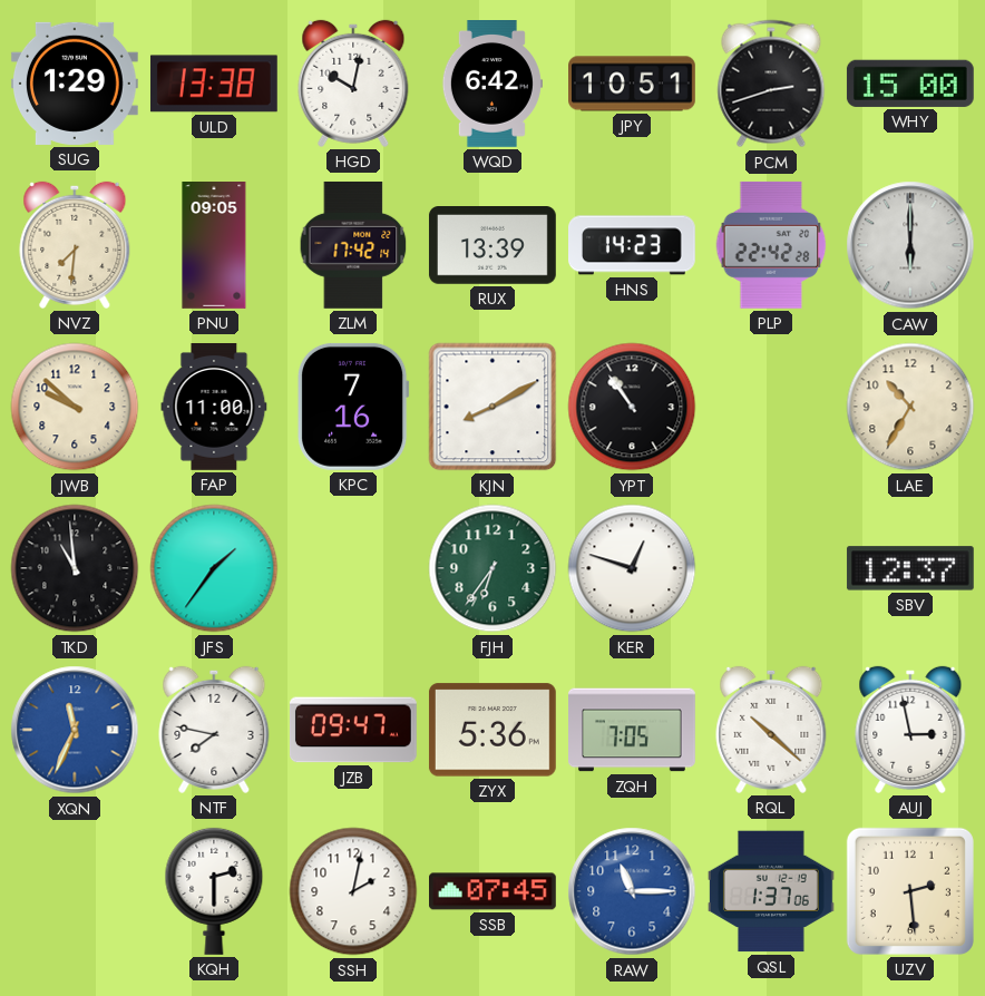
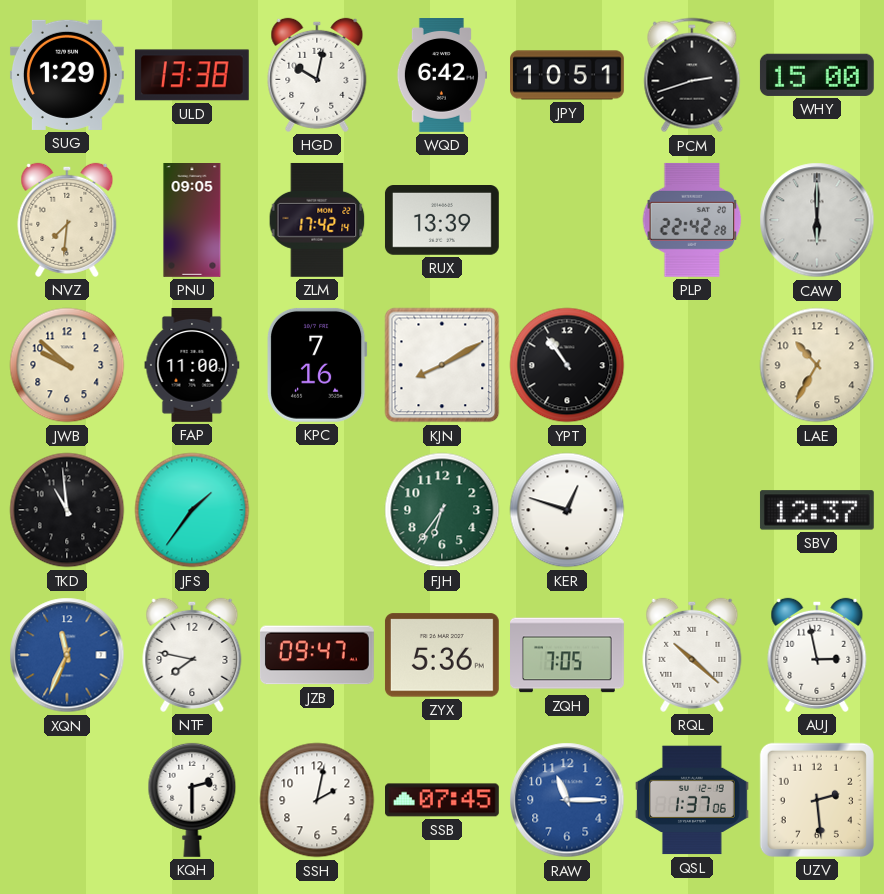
HNS: 14:23 -> none
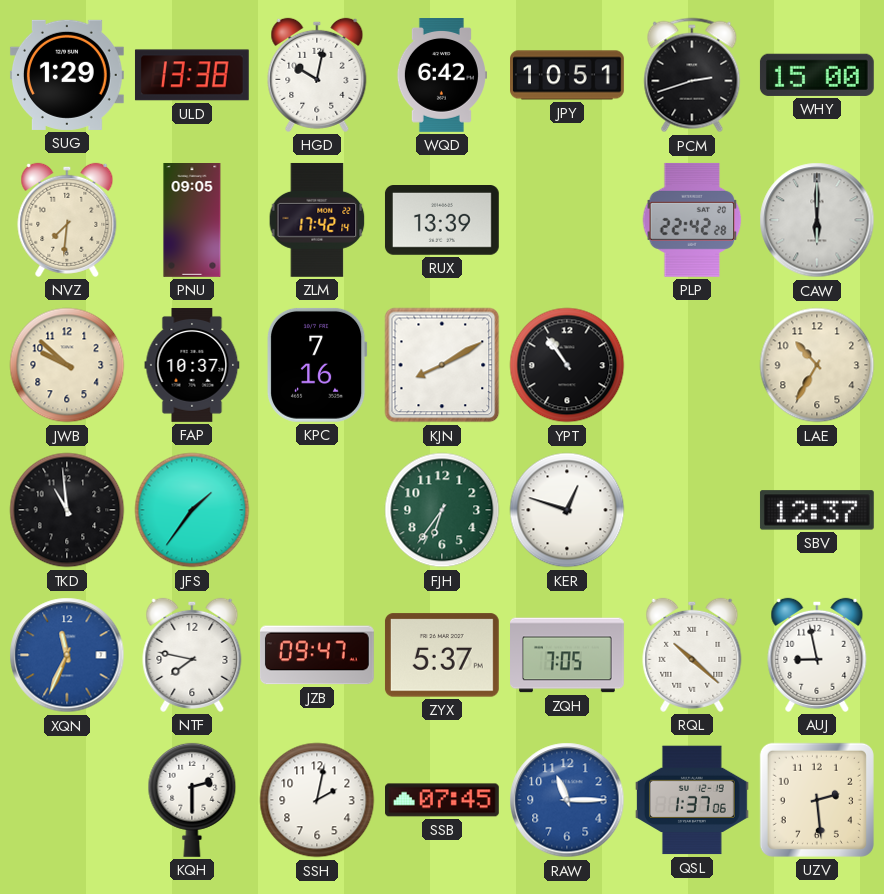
FAP: 11:00 -> 10:37
ZYX: 5:36 -> 5:37
AUJ: 2:58 -> 8:58
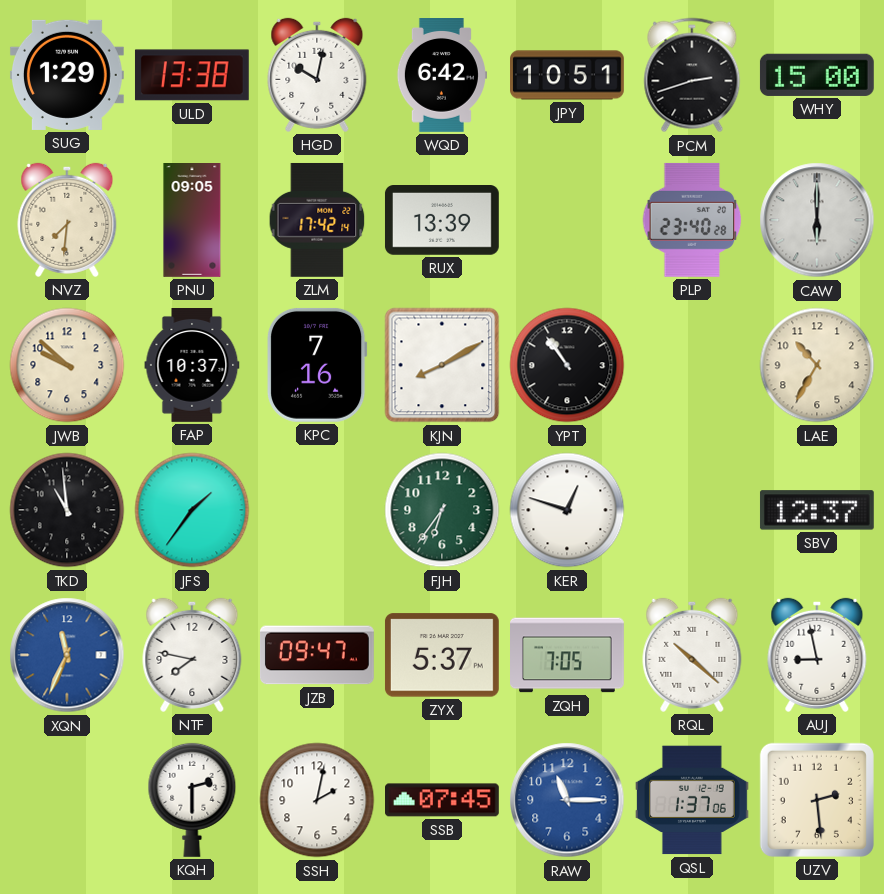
PLP: 22:42 -> 23:40
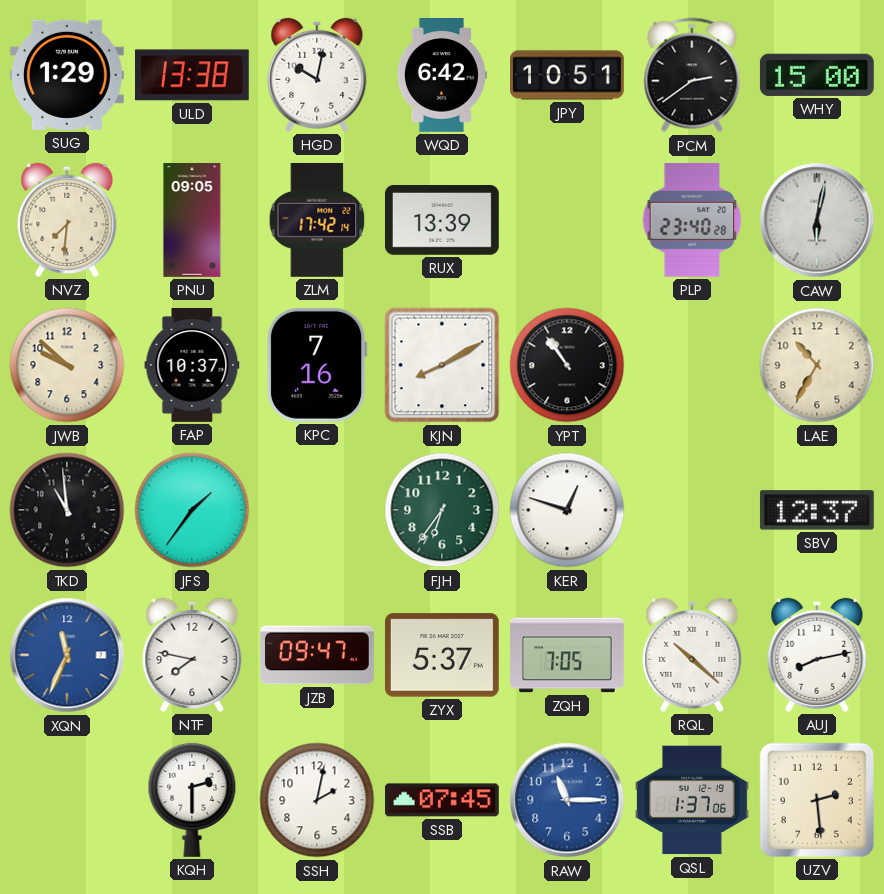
PCM: 2:42 -> 2:39
CAW: 6:00 -> 6:02
AUJ: 8:58 -> 8:13
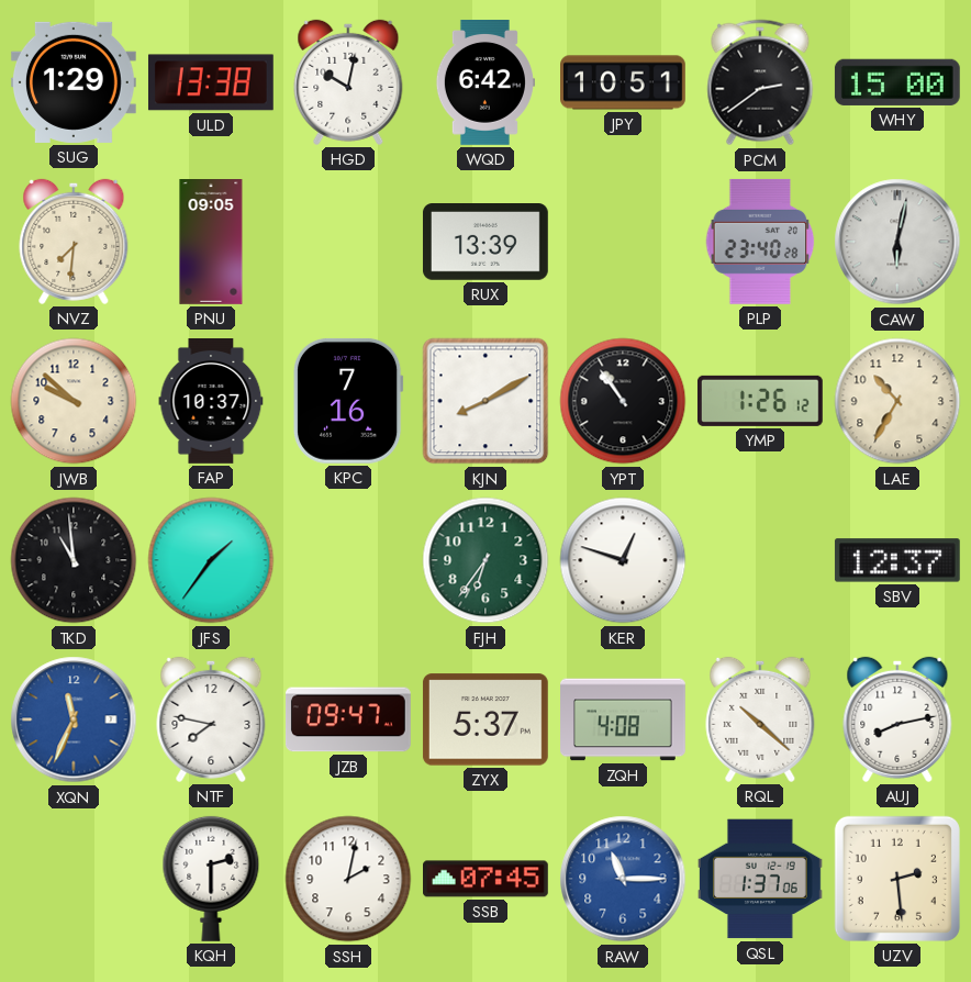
ZLM: 17:42 -> none
YMP: none -> 1:26
ZQH: 7:05 -> 4:08
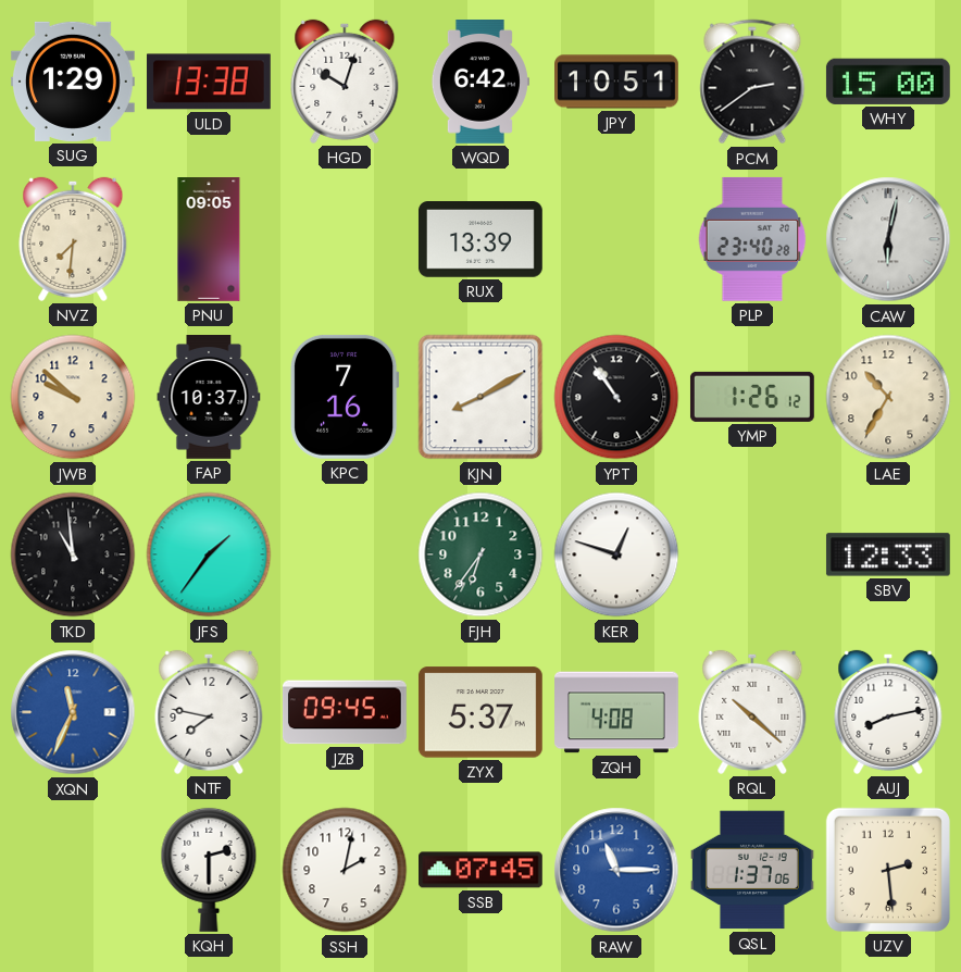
HGD: 10:02 -> 10:03
SBV: 12:37 -> 12:33
JZB: 09:47 -> 09:45
